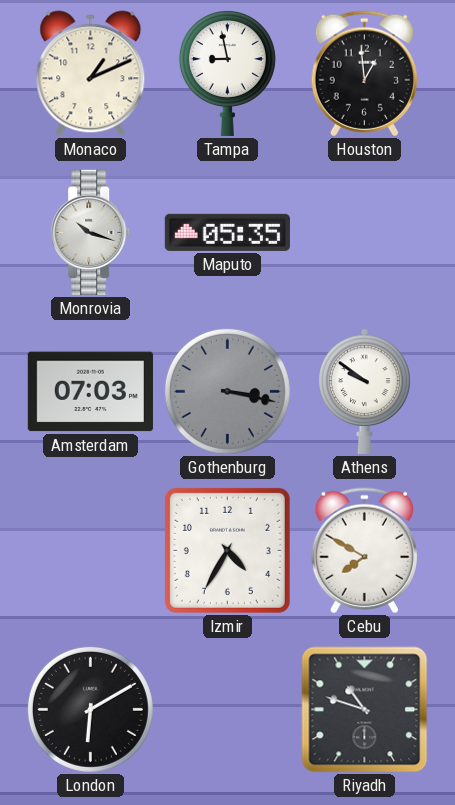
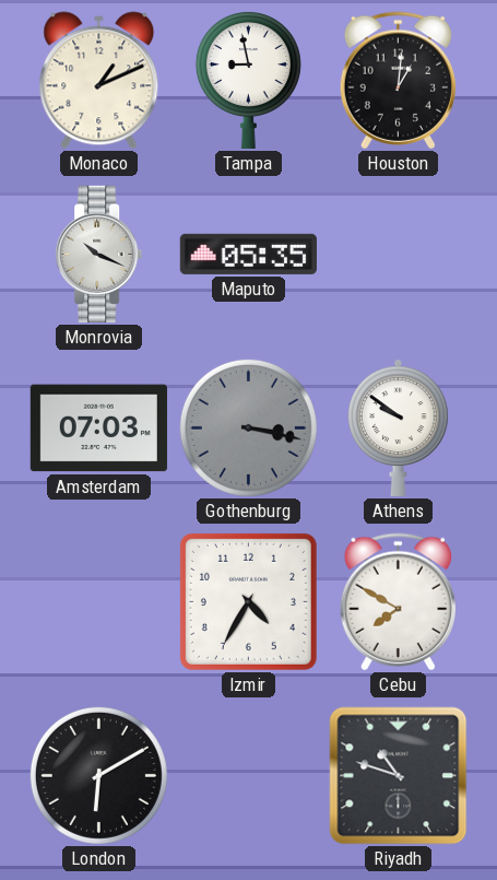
Houston: 12:59 -> 1:01
Monrovia: 10:18 -> 10:19
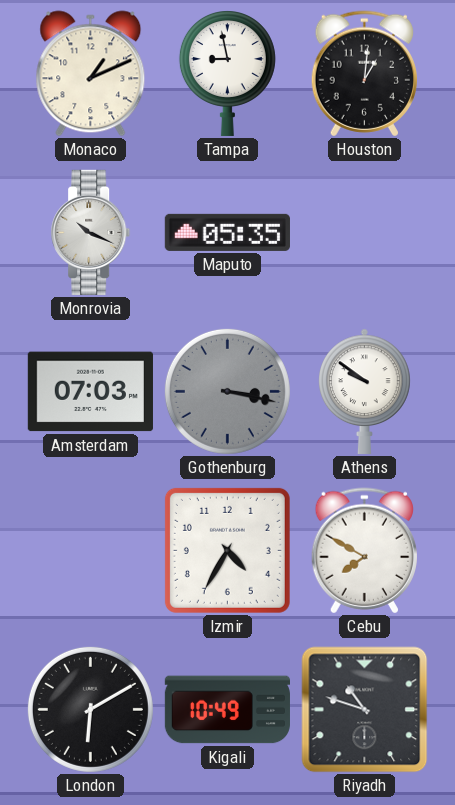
Kigali: none -> 10:49
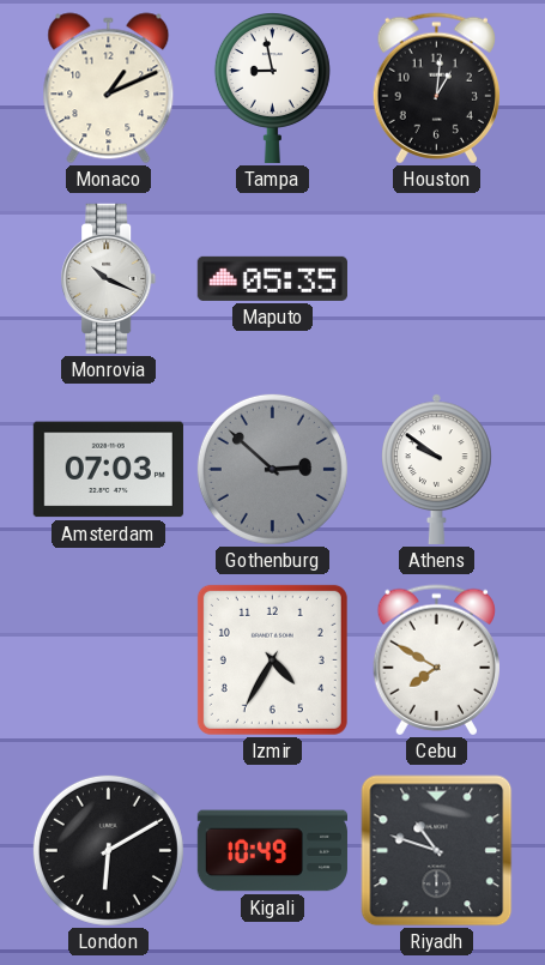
Gothenburg: 3:17 -> 2:52
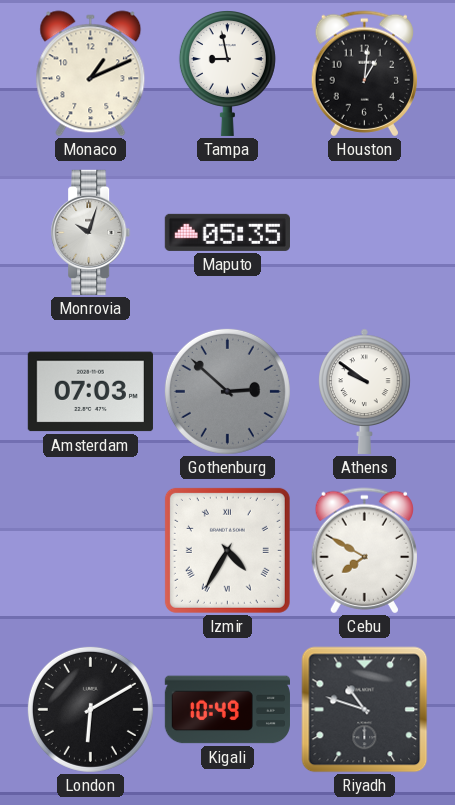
Monrovia: 10:19 -> 10:03
Izmir numerals: Arabic -> Roman
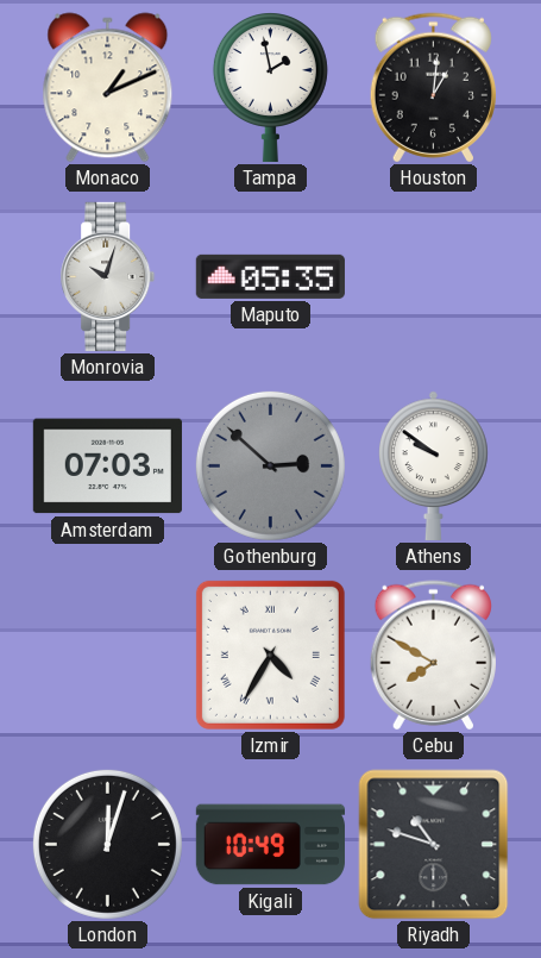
Tampa: 8:58 -> 1:58
London: 6:10 -> 12:03
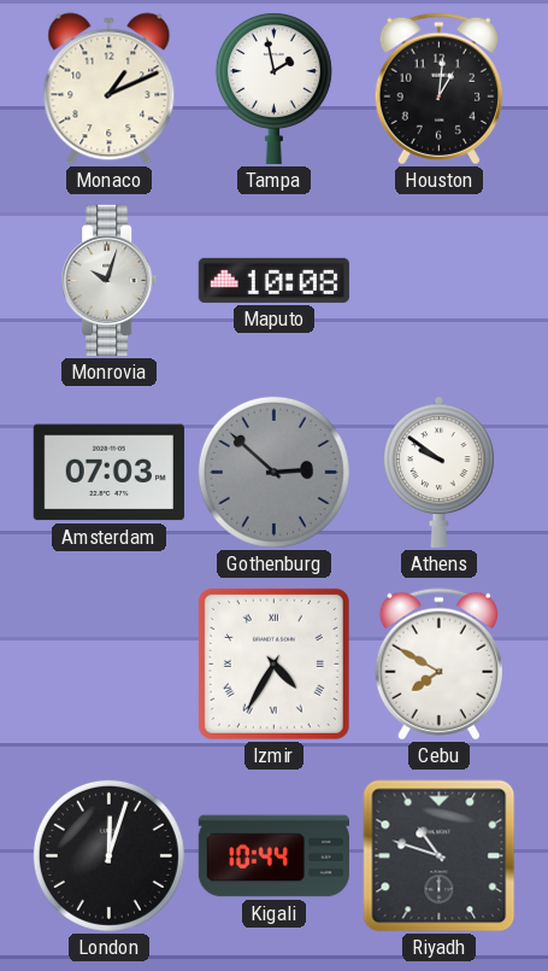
Maputo: 05:35 -> 10:08
Kigali: 10:49 -> 10:44
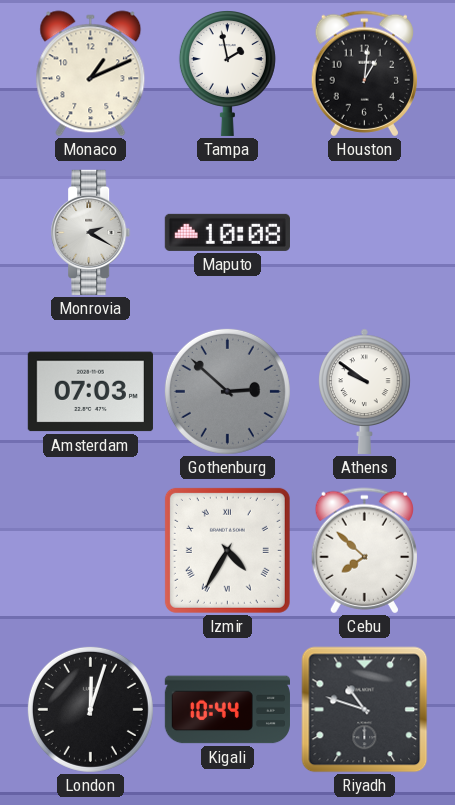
Monrovia: 10:03 -> 2:20
Cebu: 7:50 -> 7:52
